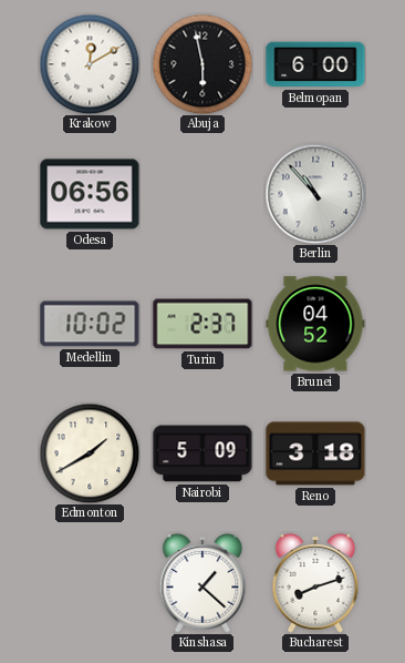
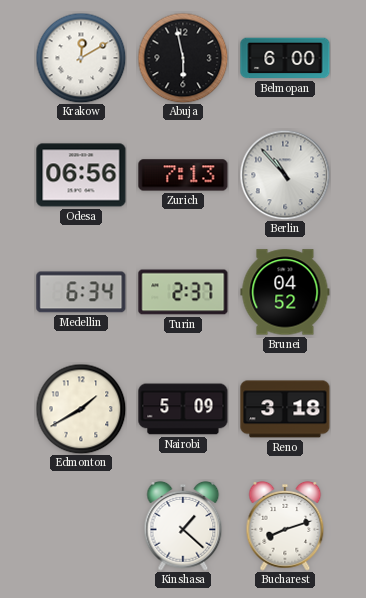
Zurich: none -> 7:13
Medellin: 10:02 -> 6:34
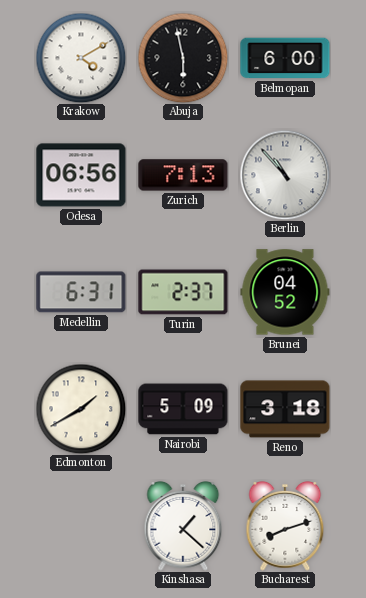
Krakow: 12:10 -> 4:10
Medellin: 6:34 -> 6:31
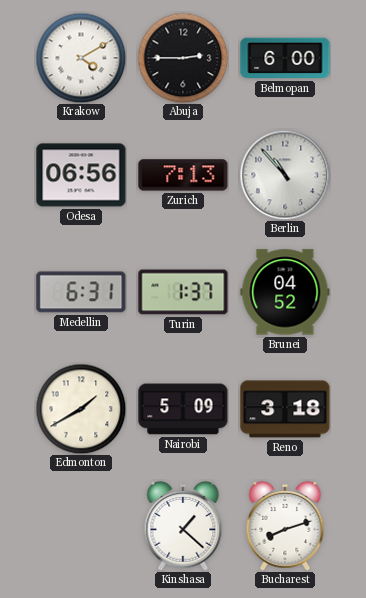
Abuja: 5:58 -> 2:45
Turin: 2:37 -> 1:37
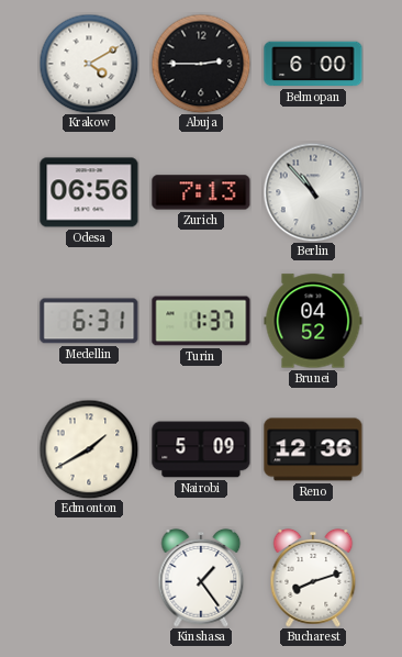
Reno: 3:18 -> 12:36
Kinshasa: 1:22 -> 1:24
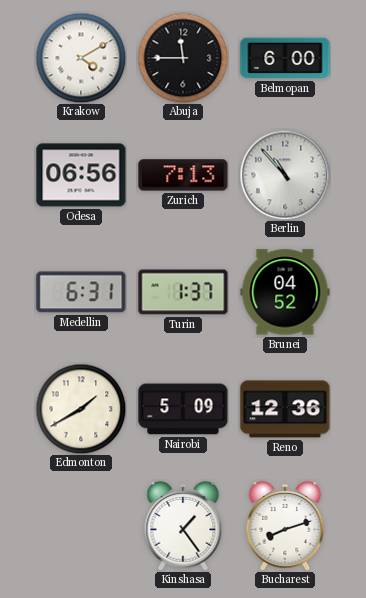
Abuja: 2:45 -> 11:45
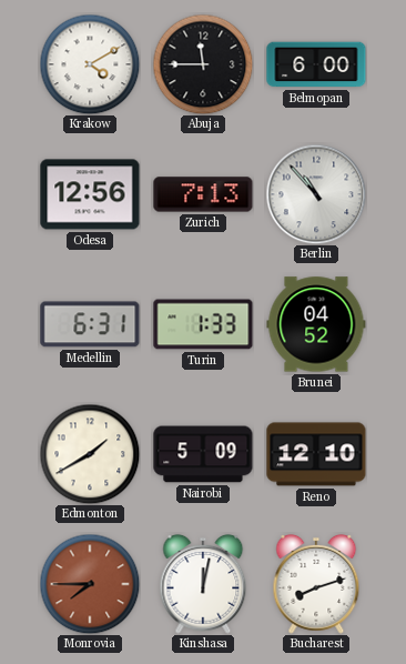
Odesa: 06:56 -> 12:56
Turin: 1:37 -> 1:33
Reno: 12:36 -> 12:10
Monrovia: none -> 7:45
Kinshasa: 1:24 -> 12:02
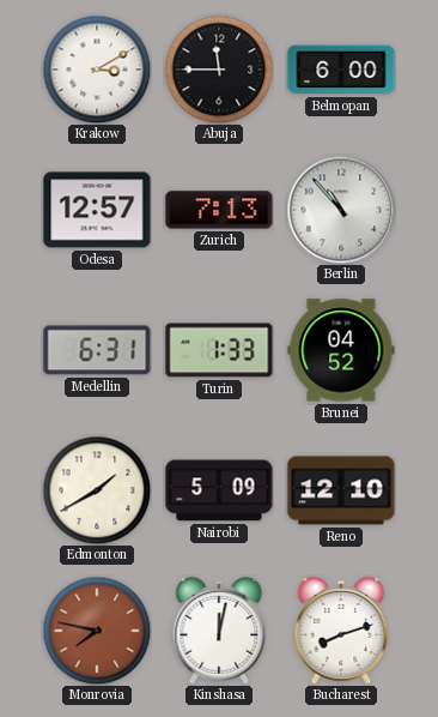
Krakow: 4:10 -> 3:10
Odesa: 12:56 -> 12:57
Monrovia: 7:45 -> 7:47
